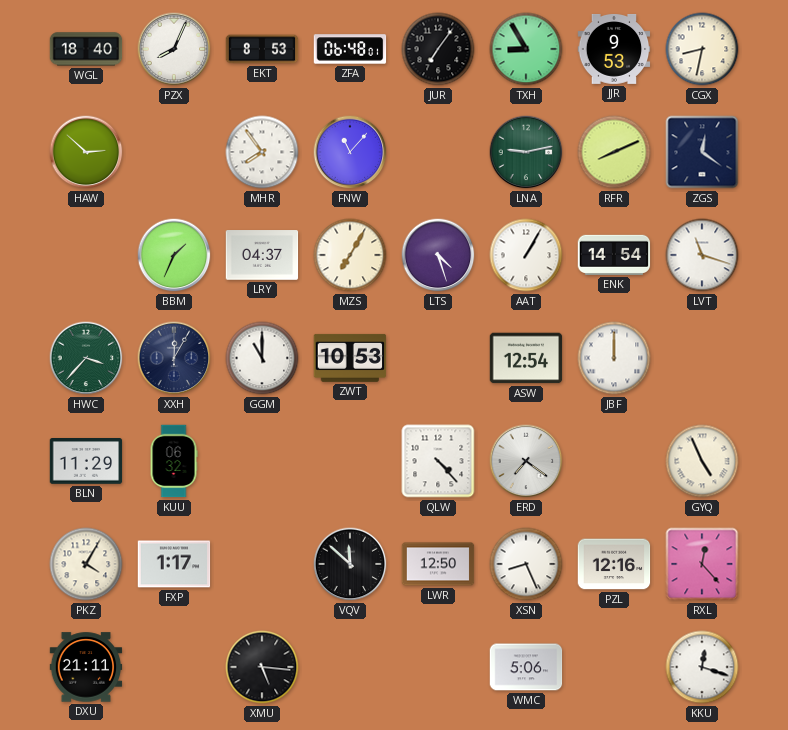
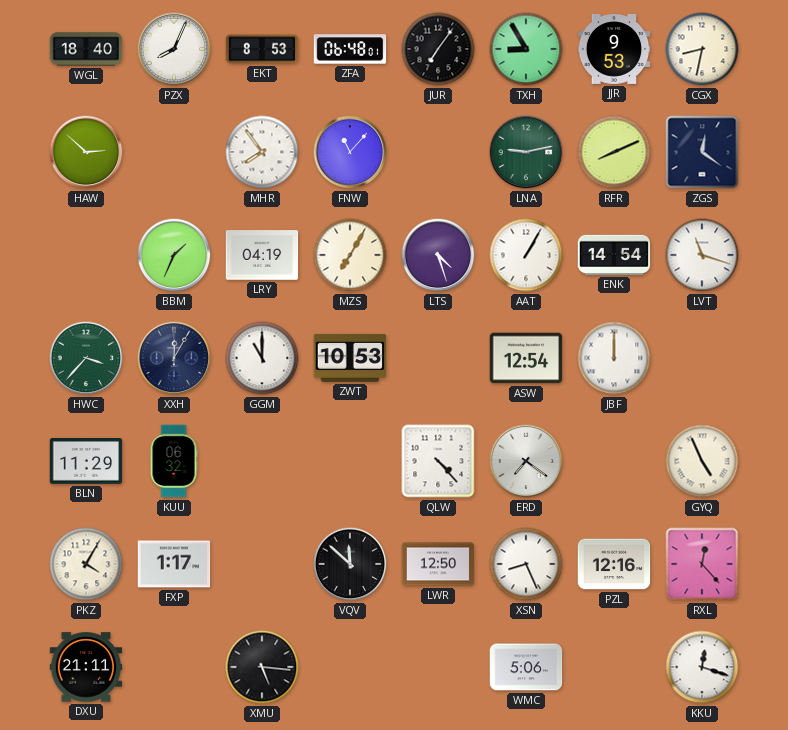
LRY: 04:37 -> 04:19
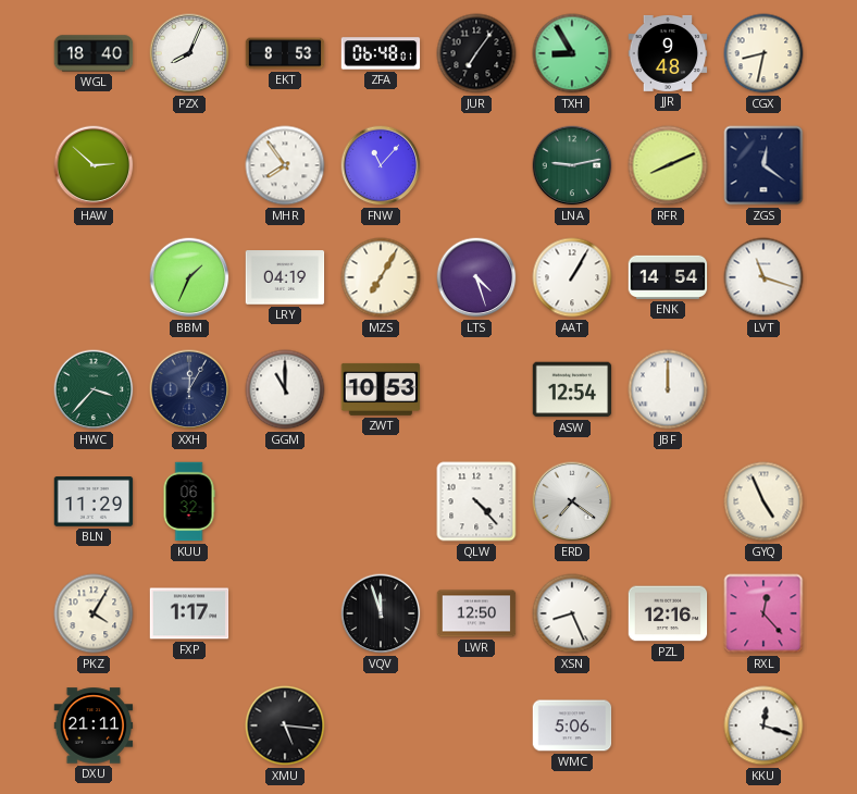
JJR: 9:53 -> 9:48
VQV: 11:52 -> 11:57
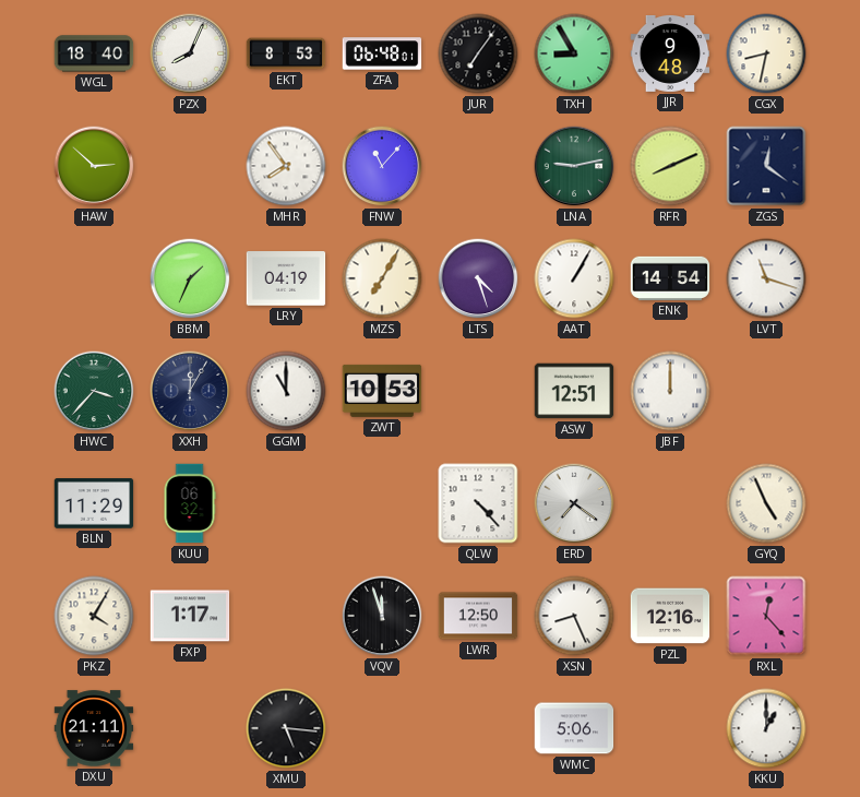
ASW: 12:54 -> 12:51
KKU: 12:18 -> 1:00
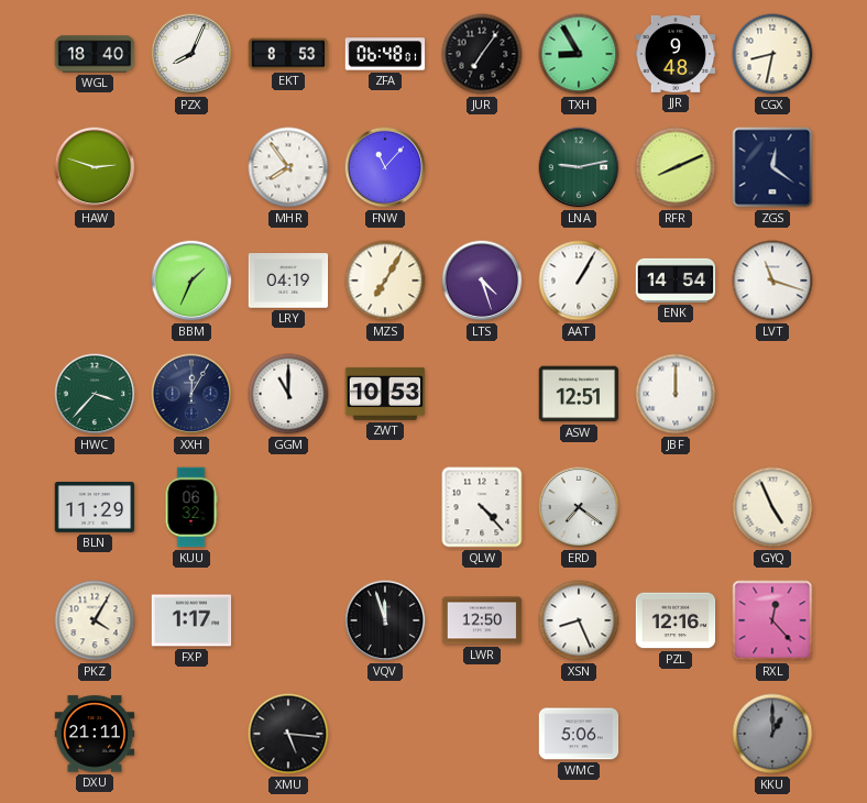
HAW: 2:52 -> 2:48
KKU dial: white -> grey
